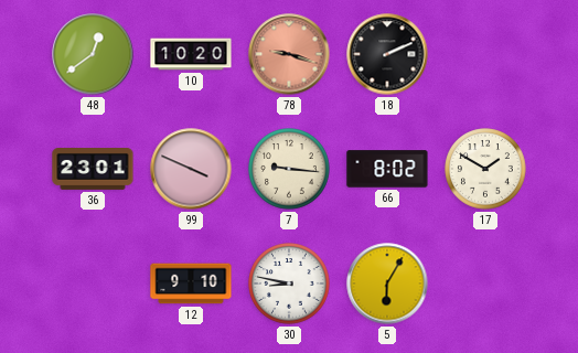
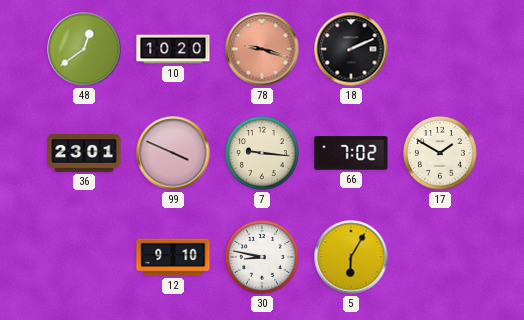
66: 8:02 -> 7:02
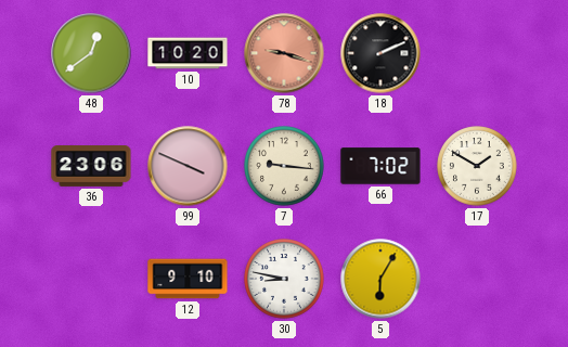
36: 23:01 -> 23:06
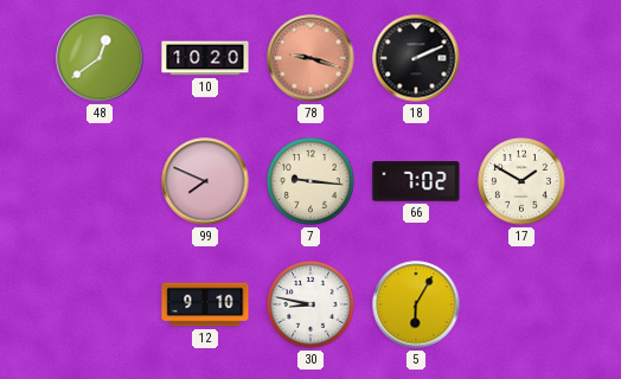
36: 23:06 -> none
99: 3:49 -> 7:49
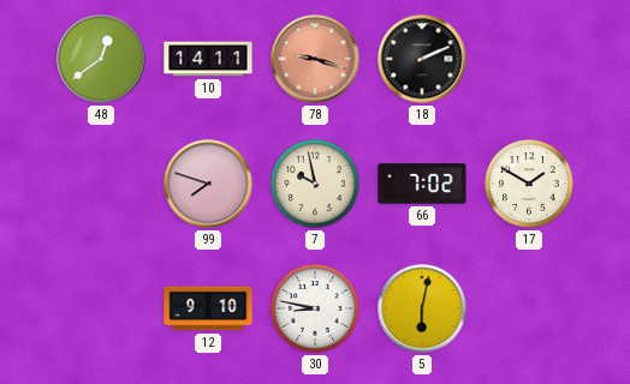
10: 10:20 -> 14:11
99: 7:49 -> 7:48
7: 9:16 -> 9:58
5: 6:05 -> 6:02
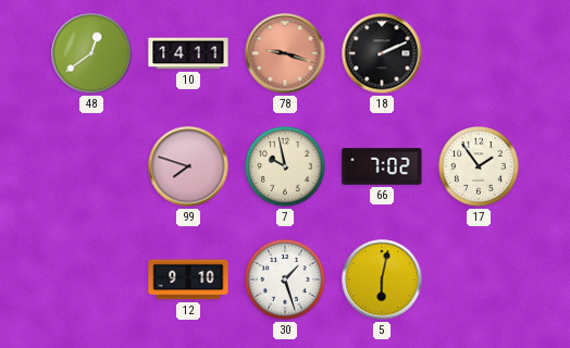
17: 1:50 -> 1:54
30: 8:47 -> 1:27
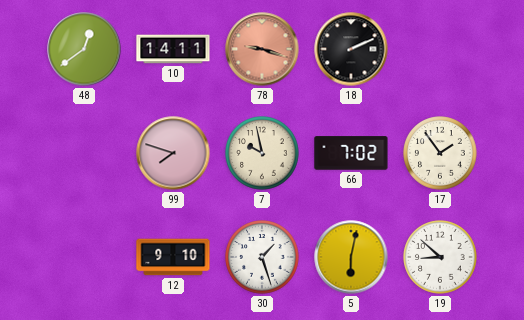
19: none -> 8:52
